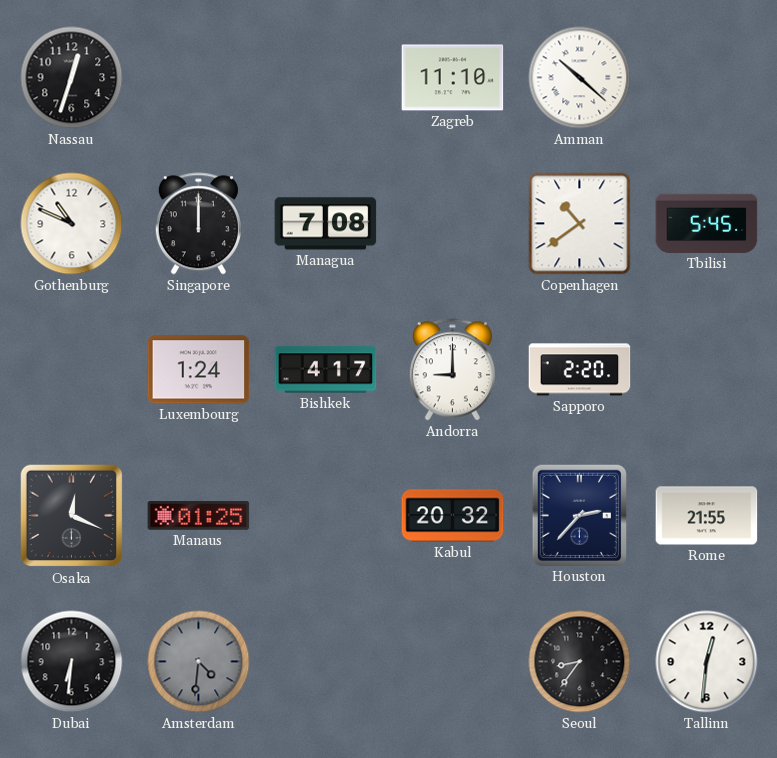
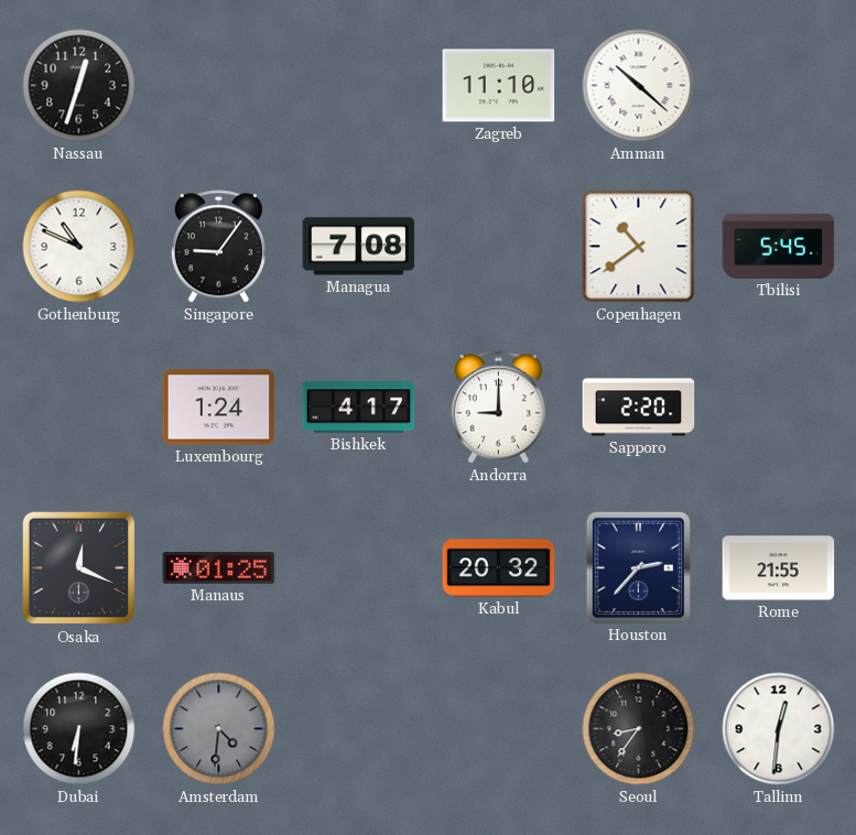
Singapore: 12:00 -> 9:06
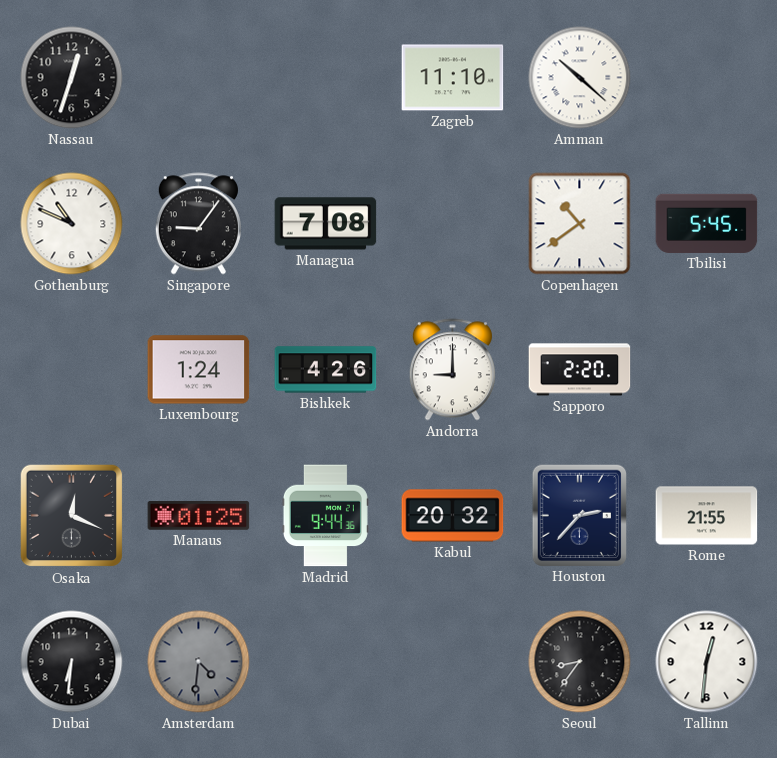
Bishkek: 4:17 -> 4:26
Madrid: none -> 9:44
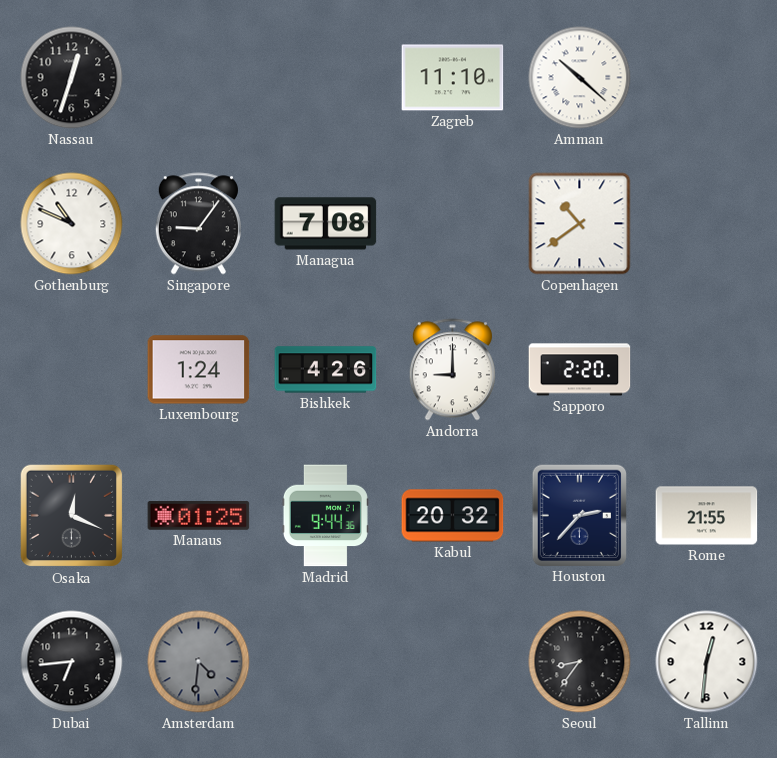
Tbilisi: 5:45 -> none
Dubai: 6:31 -> 6:44
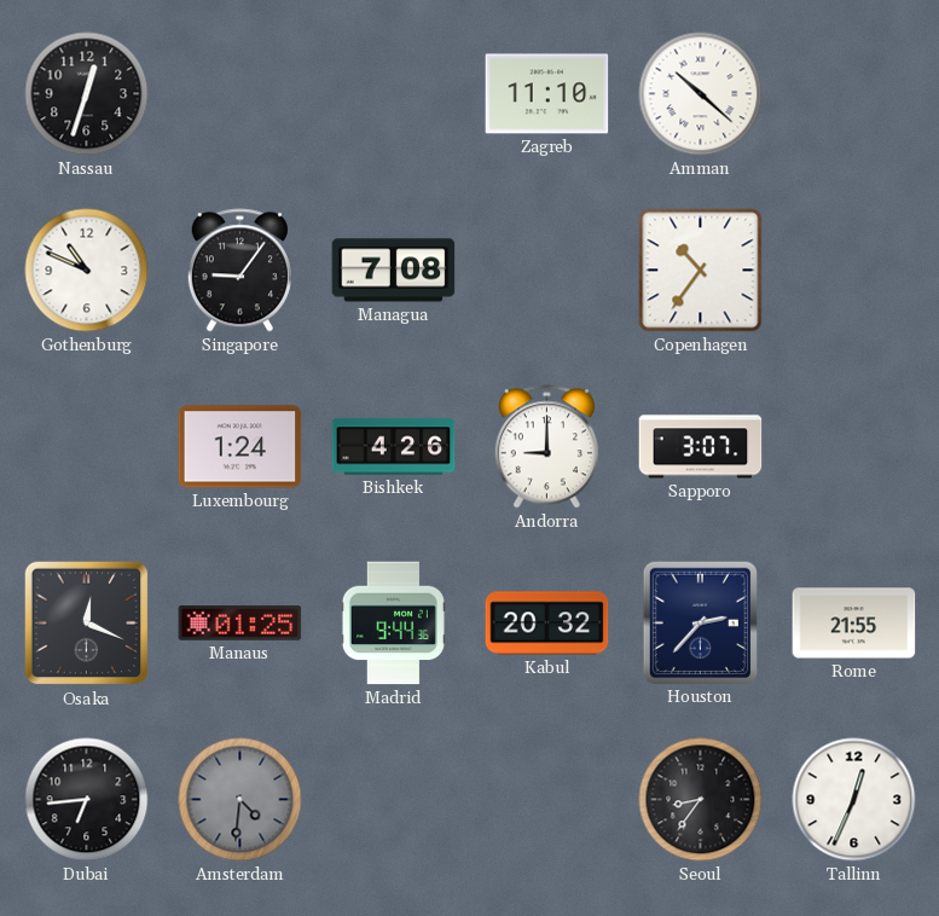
Copenhagen: 10:39 -> 10:36
Sapporo: 2:20 -> 3:07
Tallinn: 12:31 -> 12:34
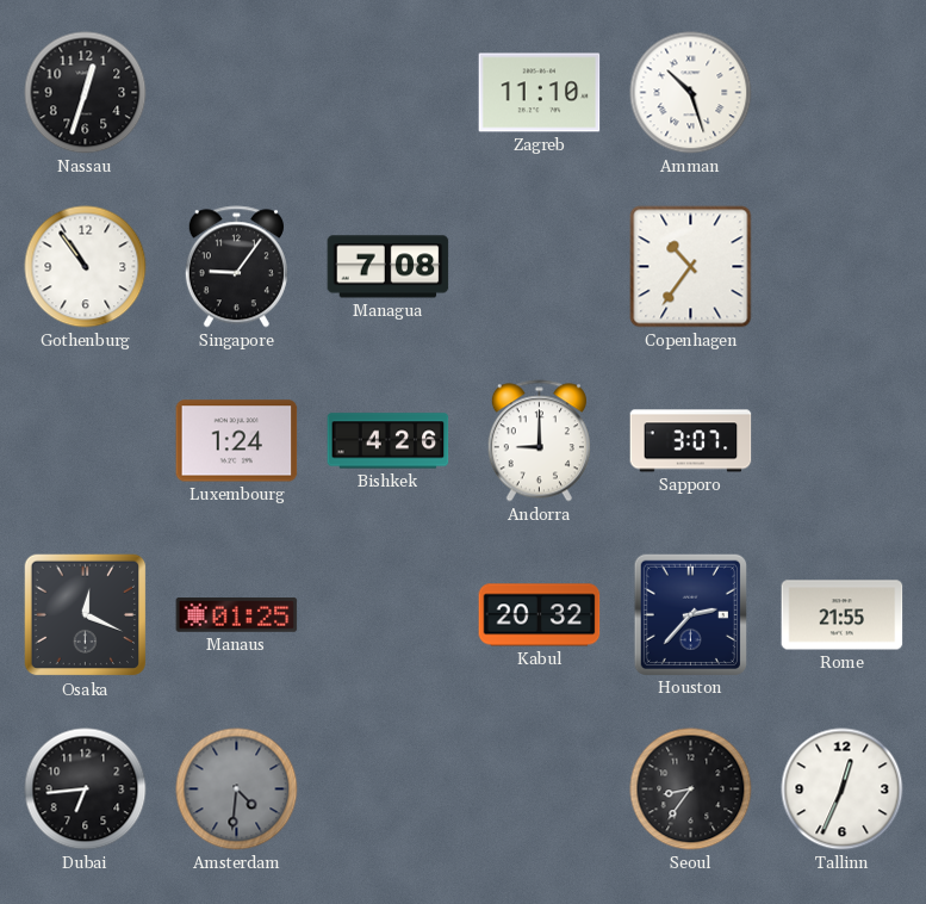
Amman: 10:22 -> 10:27
Gothenburg: 10:49 -> 10:54
Madrid: 9:44 -> none
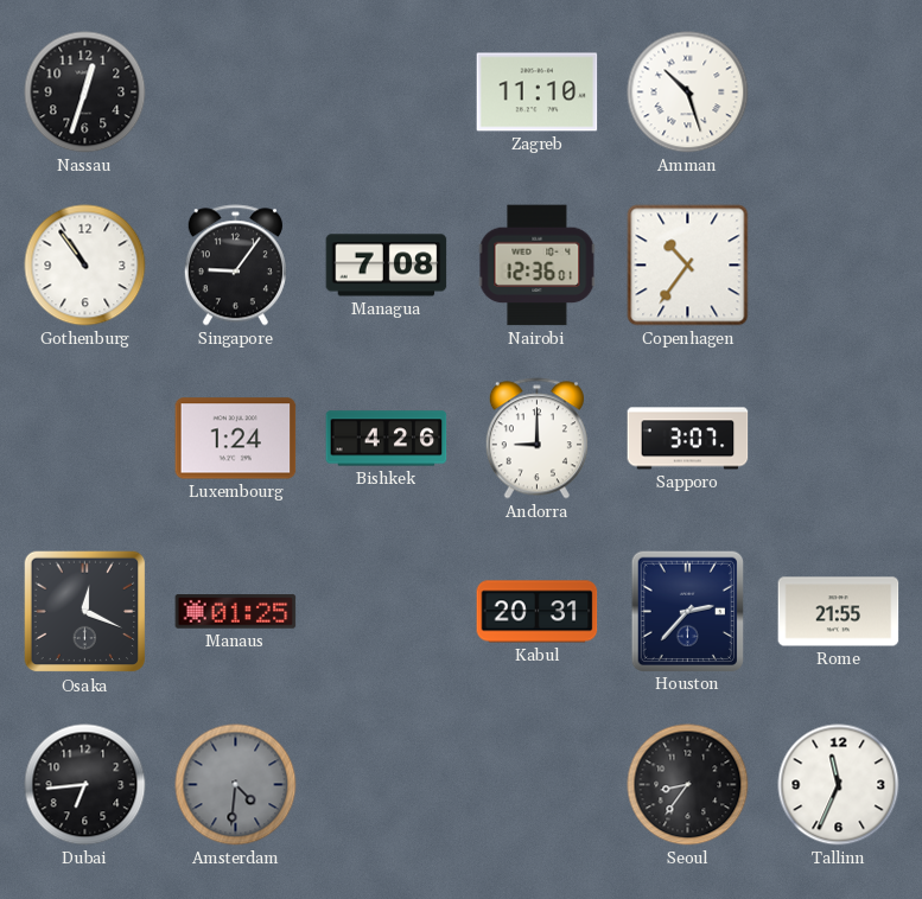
Nairobi: none -> 12:36
Kabul: 20:32 -> 20:31
Tallinn: 12:34 -> 11:34
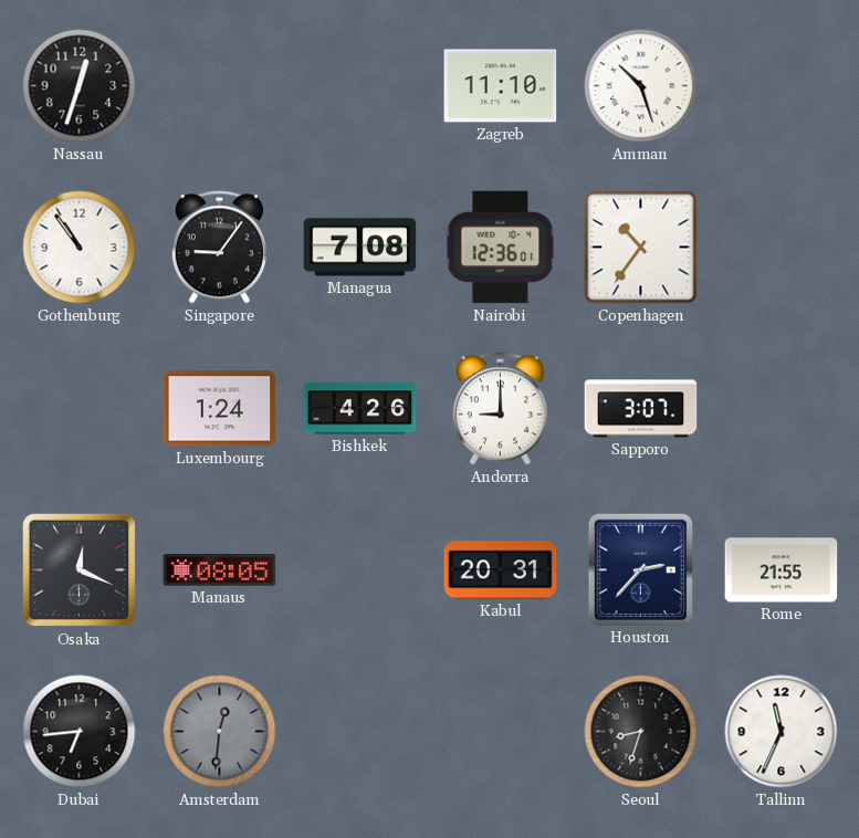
Manaus: 01:25 -> 08:05
Amsterdam: 4:31 -> 12:31
Seoul: 8:36 -> 8:33
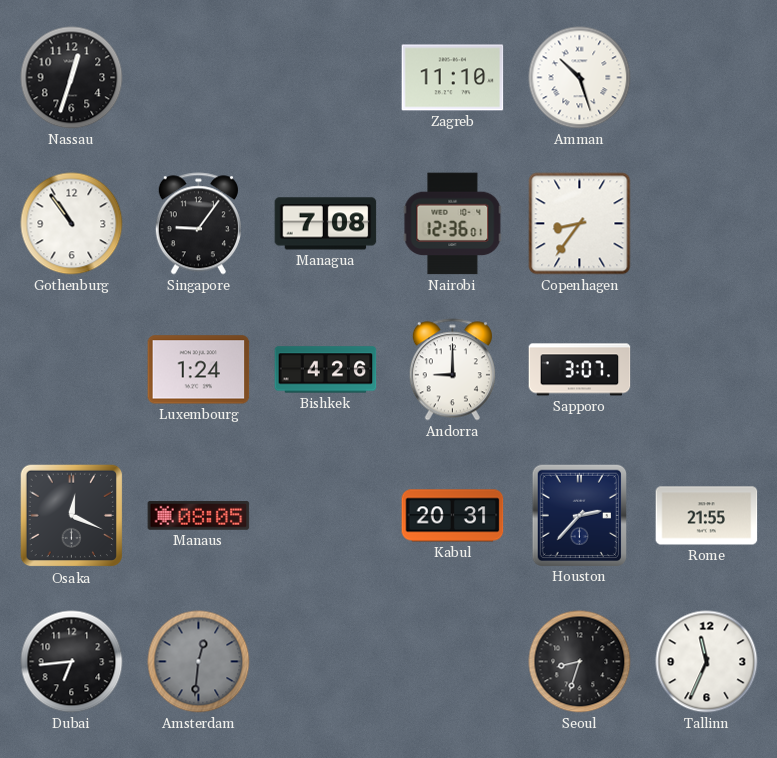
Copenhagen: 10:36 -> 8:36
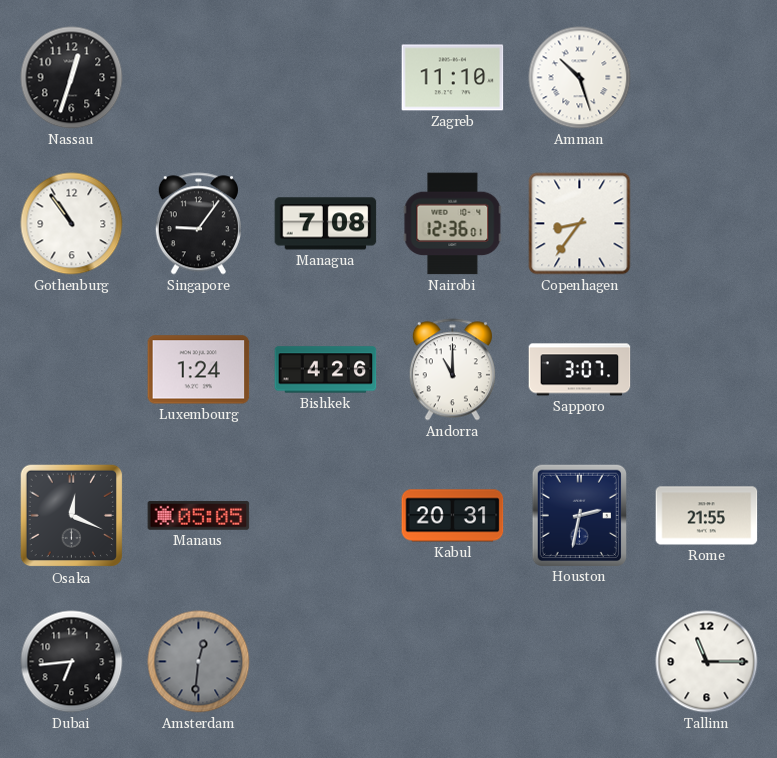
Andorra: 9:00 -> 11:00
Manaus: 08:05 -> 05:05
Houston: 2:37 -> 2:32
Seoul: 8:33 -> none
Tallinn: 11:34 -> 11:15
